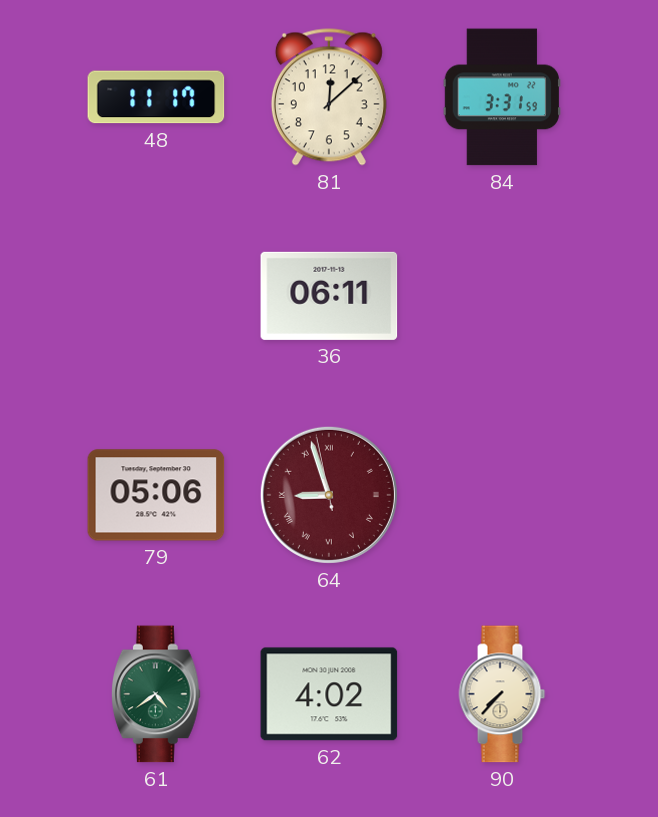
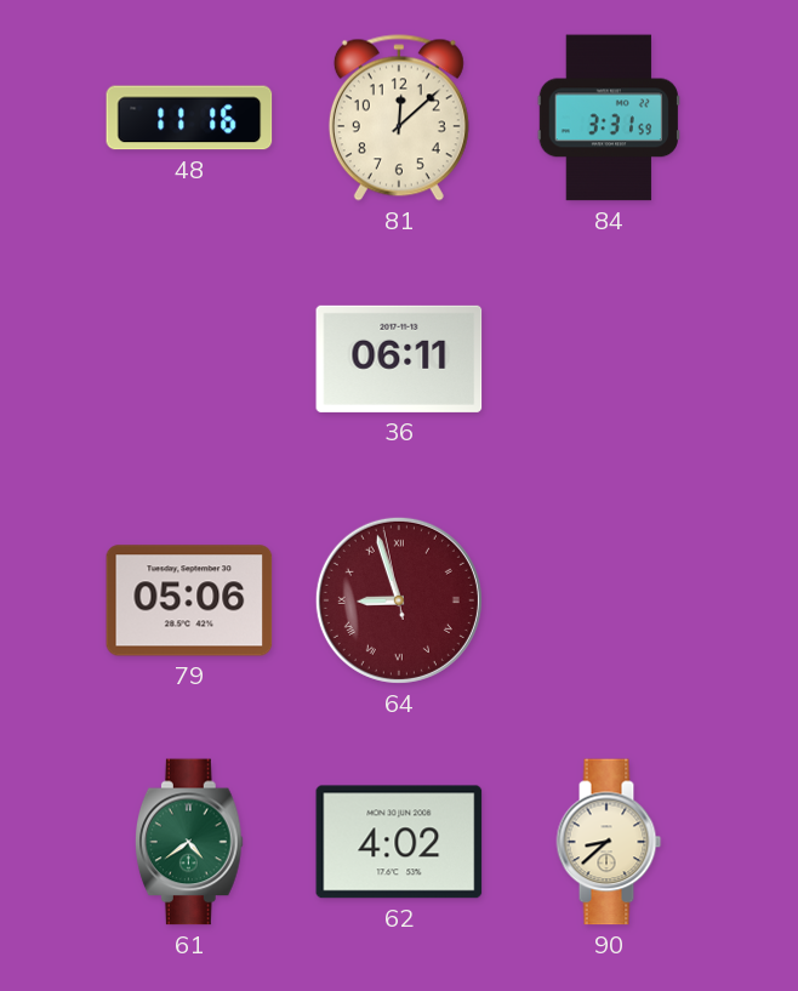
48: 11:17 -> 11:16
90: 7:37 -> 8:38
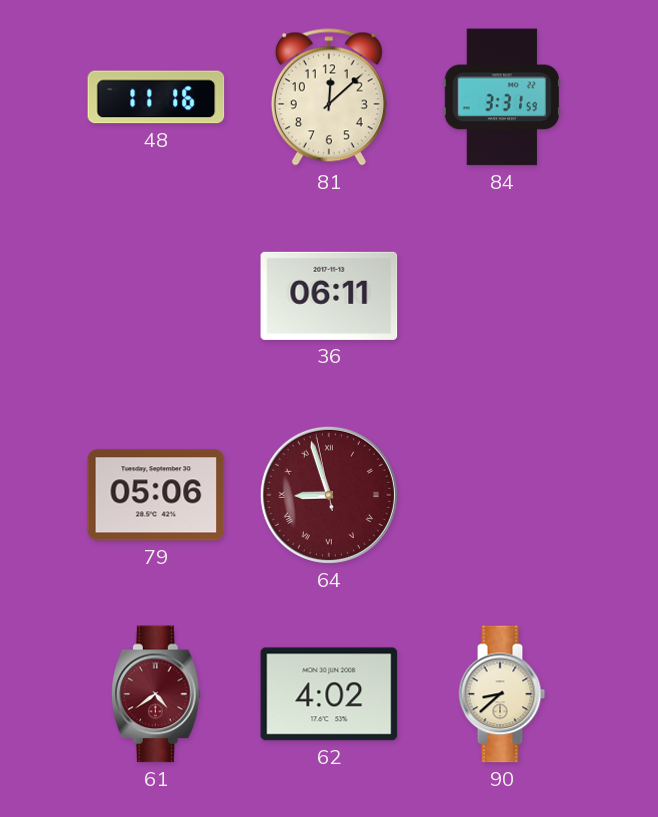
61 dial: green -> burgundy
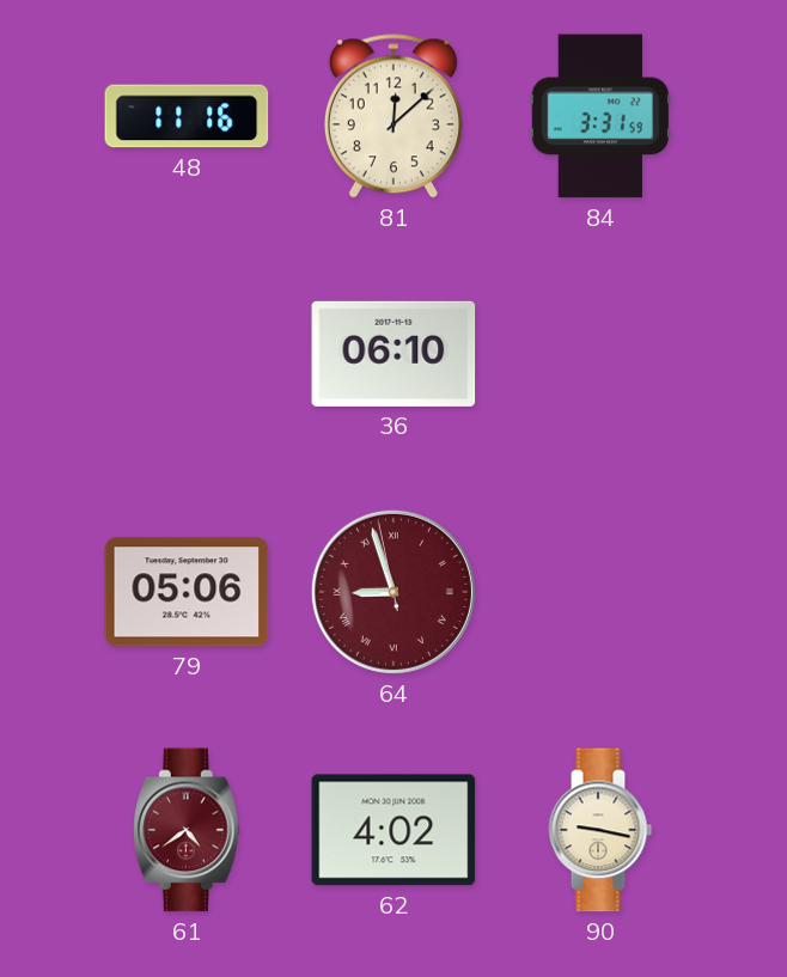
36: 06:11 -> 06:10
90: 8:38 -> 9:17
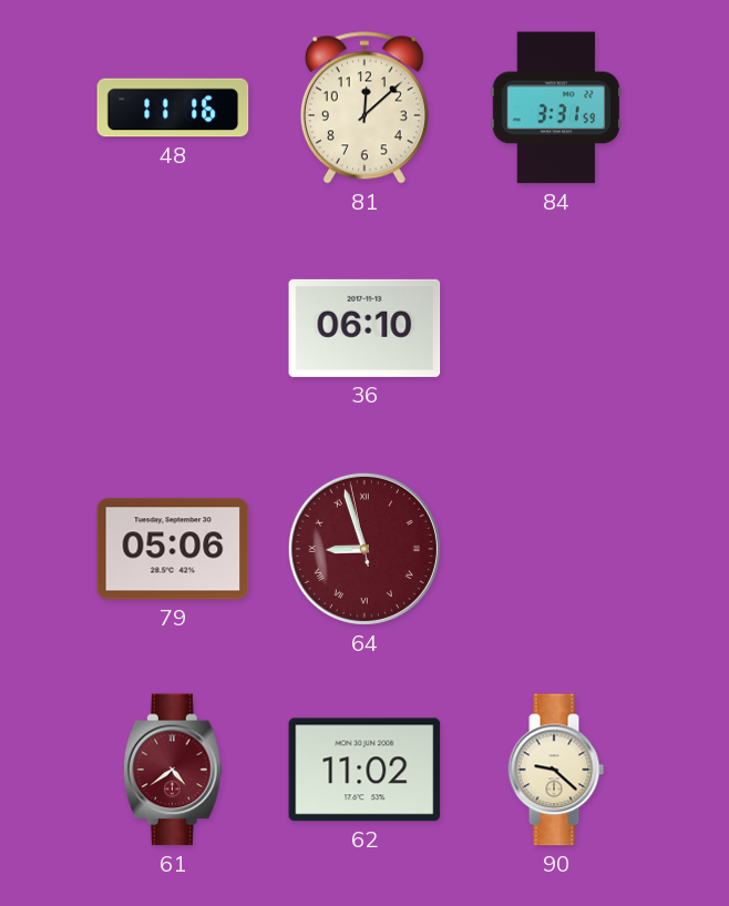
62: 4:02 -> 11:02
90: 9:17 -> 9:22
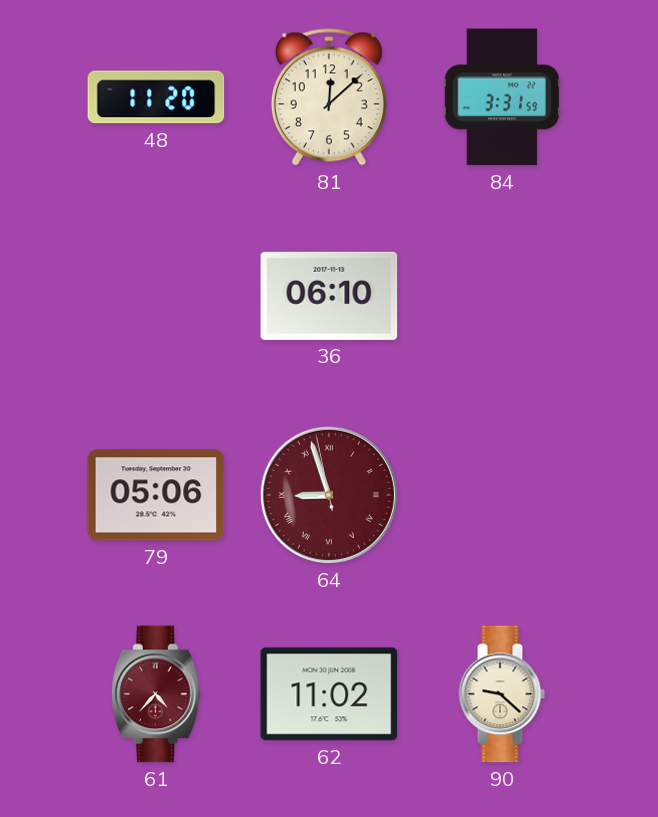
48: 11:16 -> 11:20
61: 4:39 -> 4:37
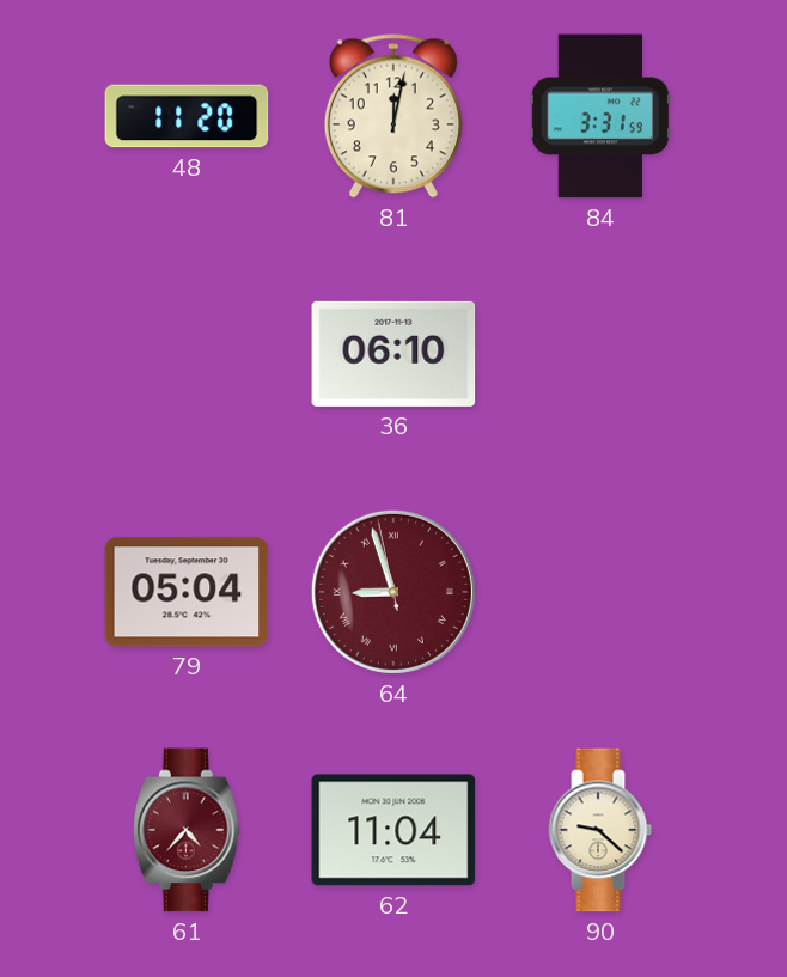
81: 12:08 -> 12:02
79: 05:06 -> 05:04
62: 11:02 -> 11:04
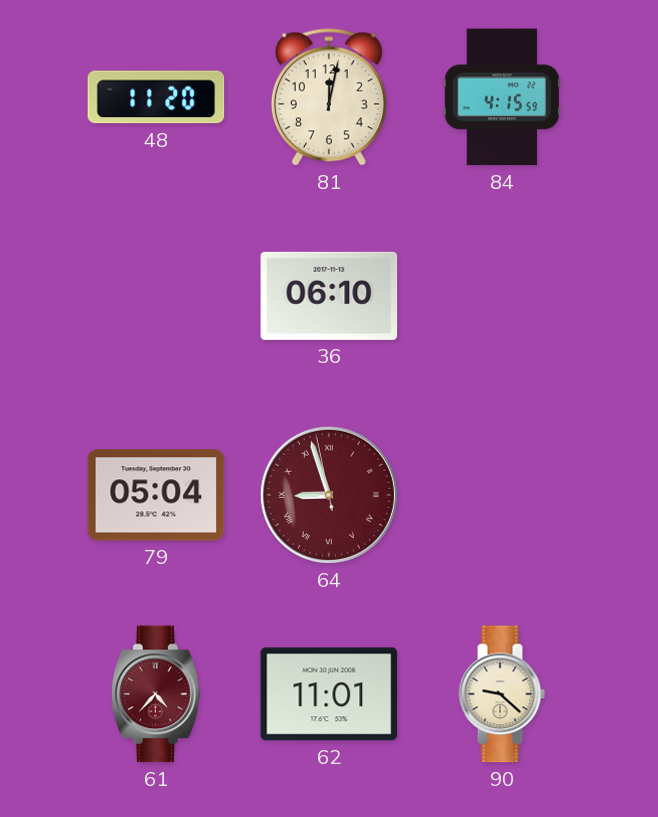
84: 3:31 -> 4:15
62: 11:04 -> 11:01
